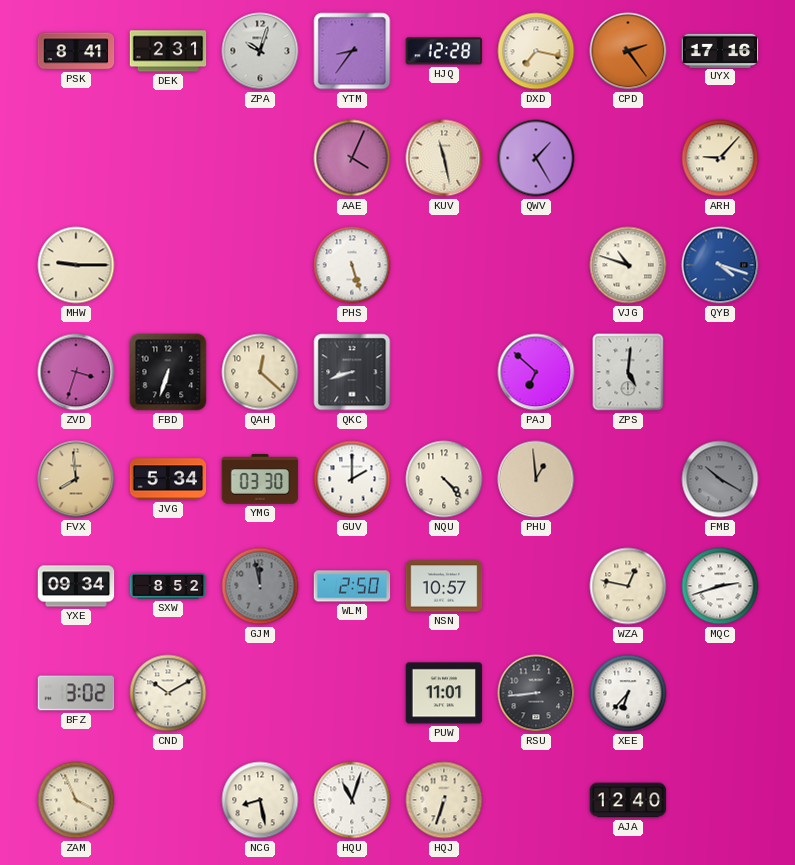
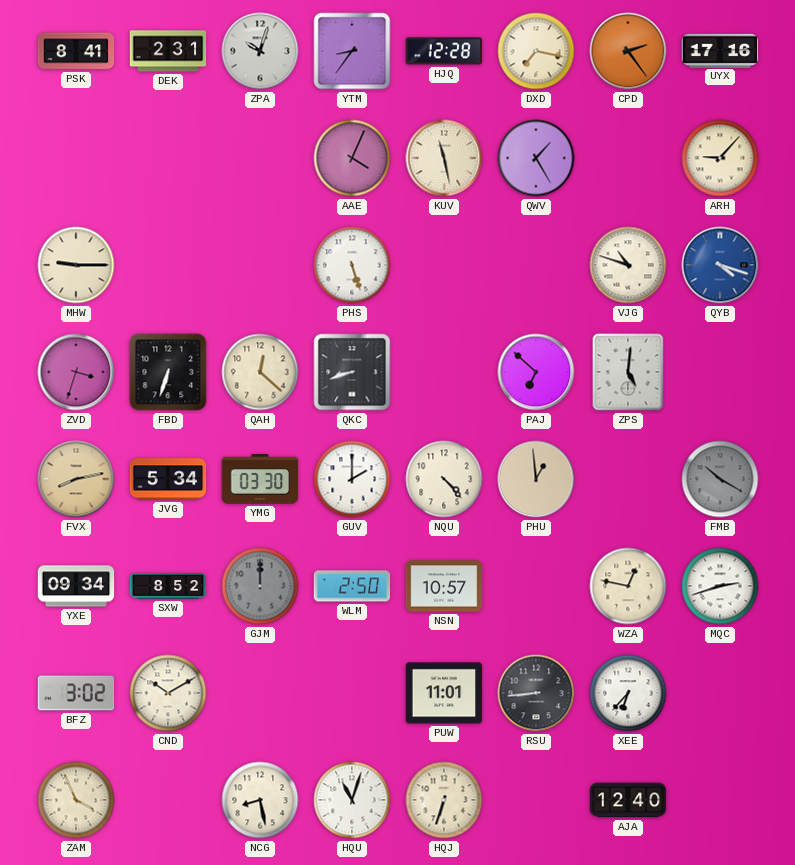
FVX: 7:59 -> 8:13
GJM: 11:58 -> 12:00
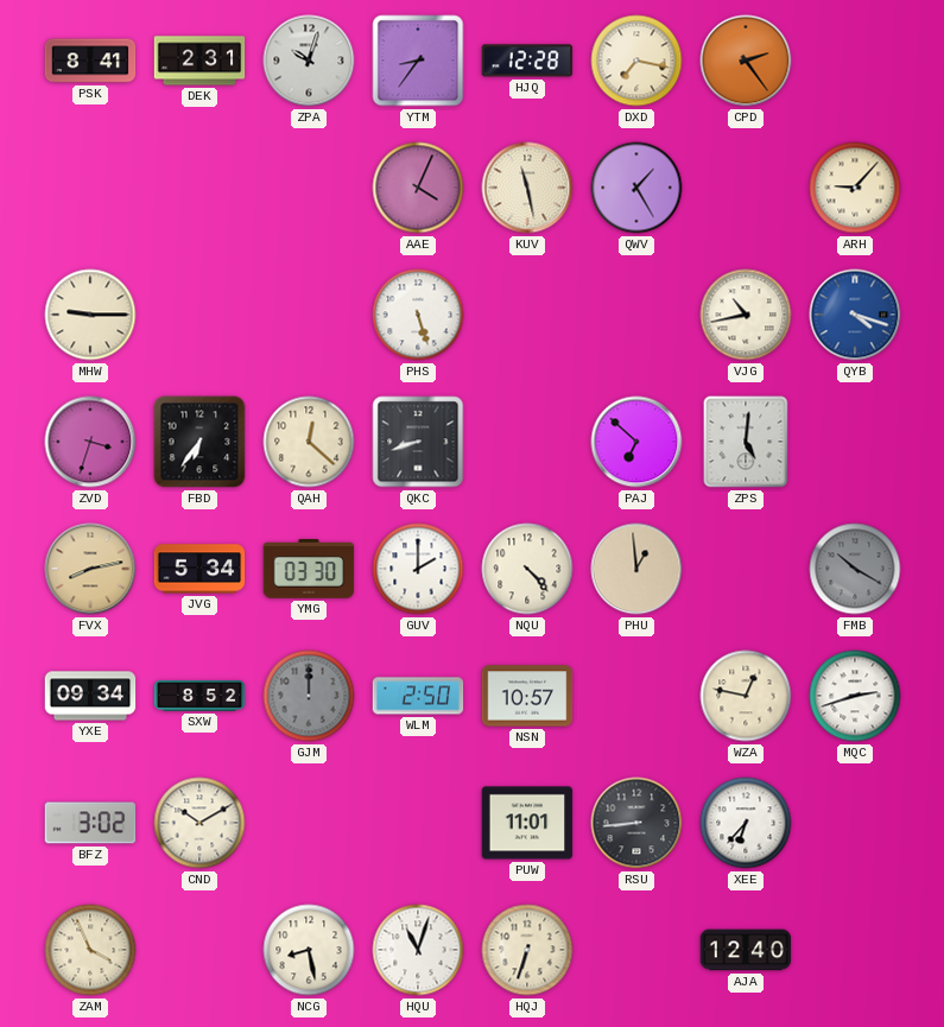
UYX: 17:16 -> none
VJG: 10:48 -> 10:43
FBD: 6:33 -> 6:36
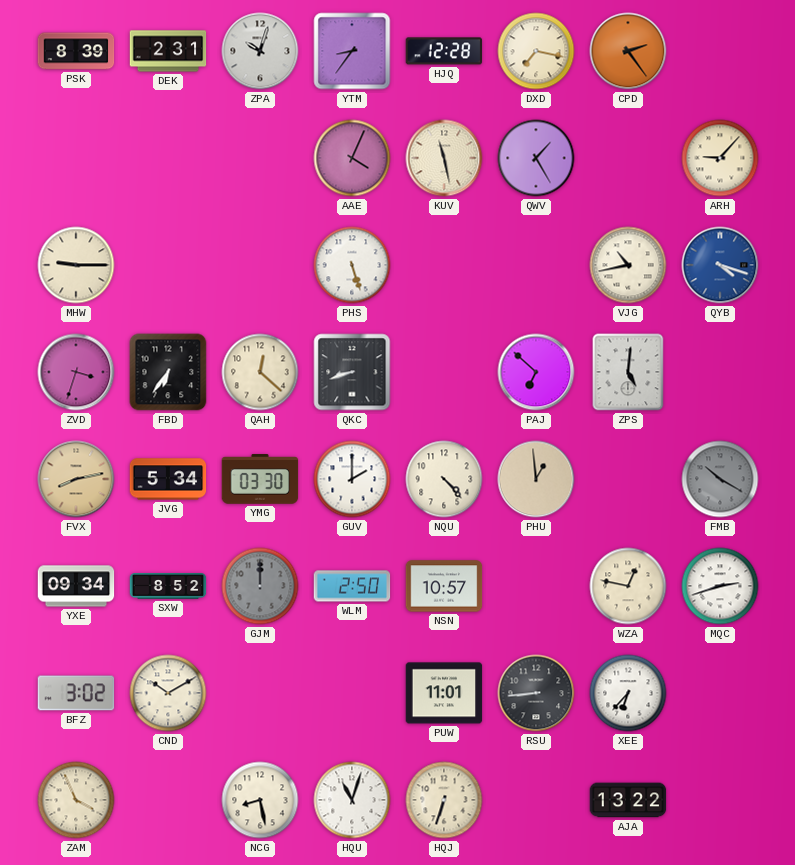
PSK: 8:41 -> 8:39
AJA: 12:40 -> 13:22
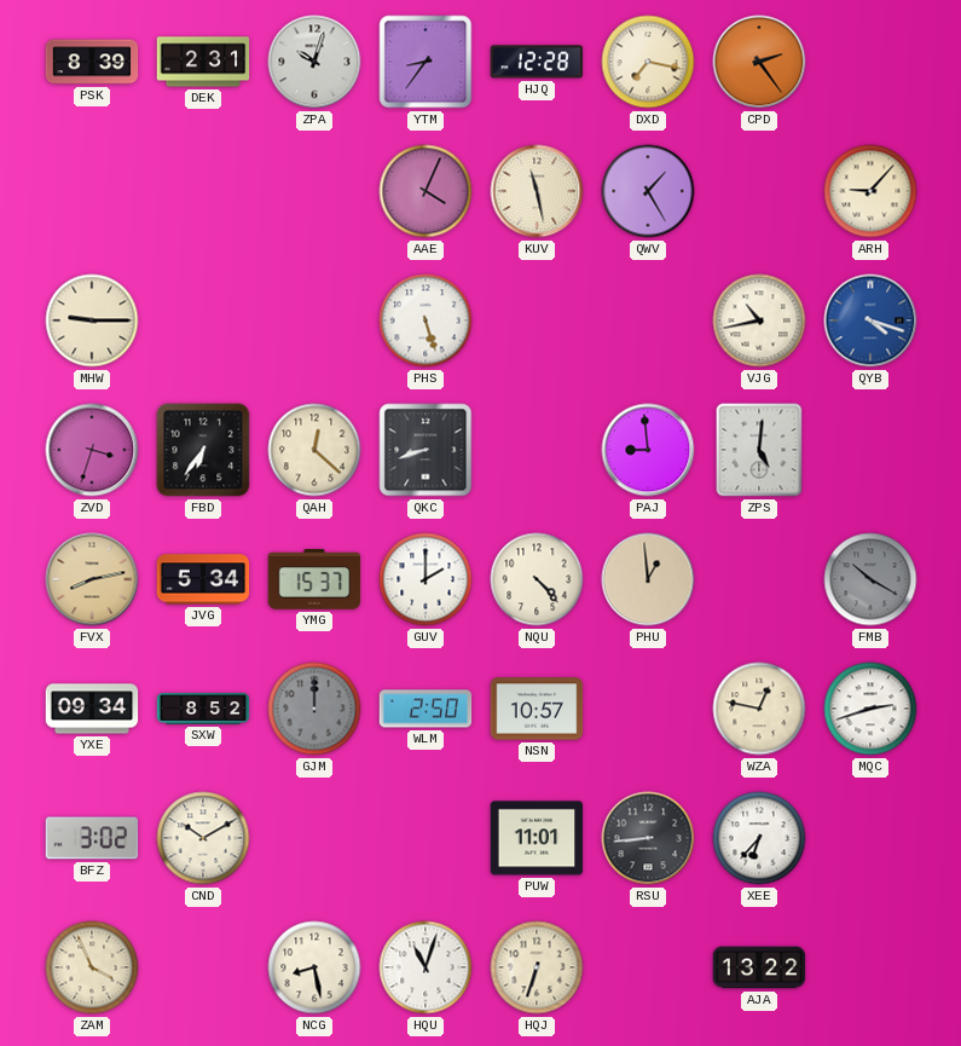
PAJ: 6:52 -> 8:59
YMG: 03:30 -> 15:37
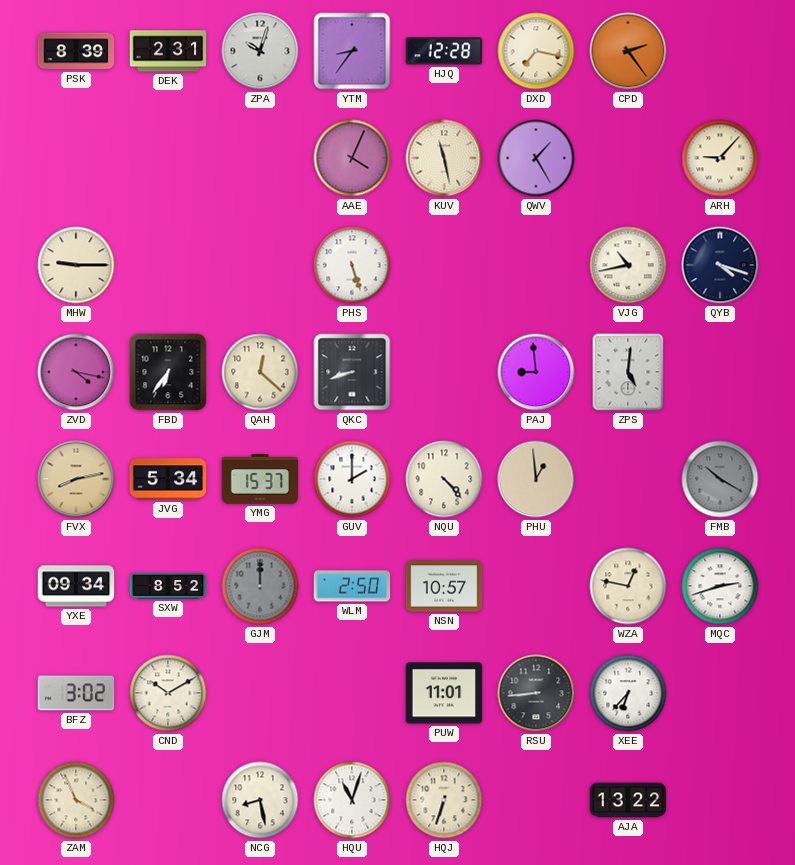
QYB dial: blue -> navy
ZVD: 3:33 -> 4:17
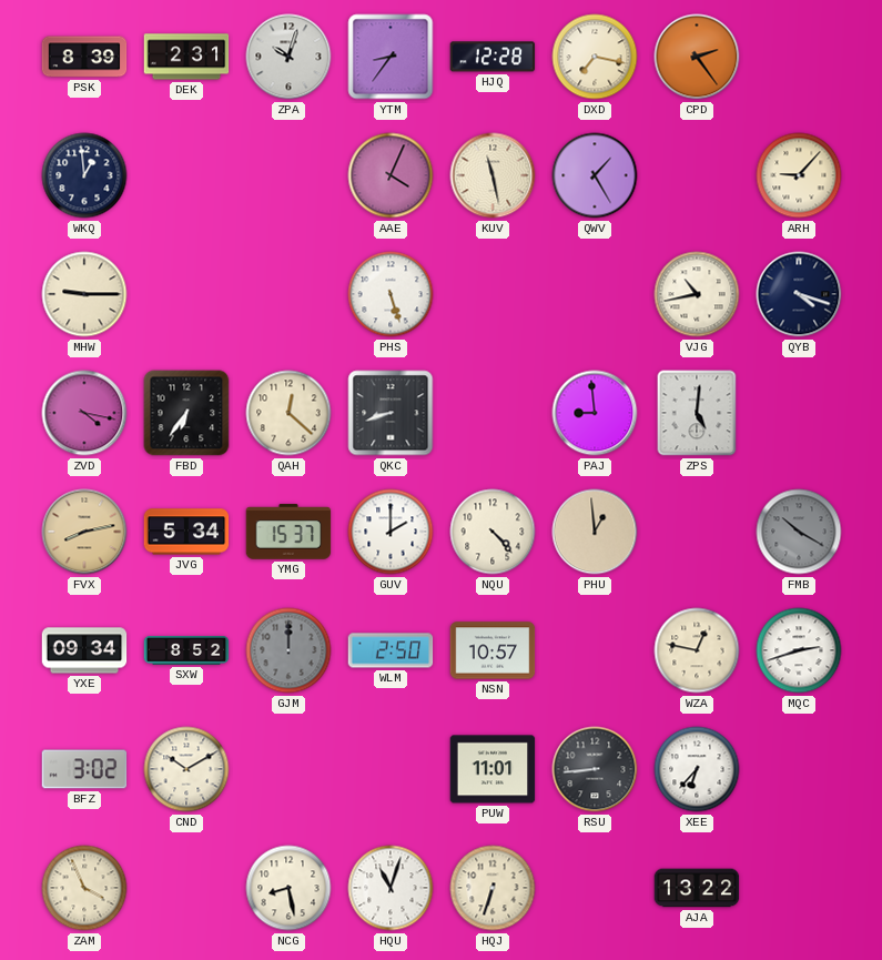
WKQ: none -> 12:59
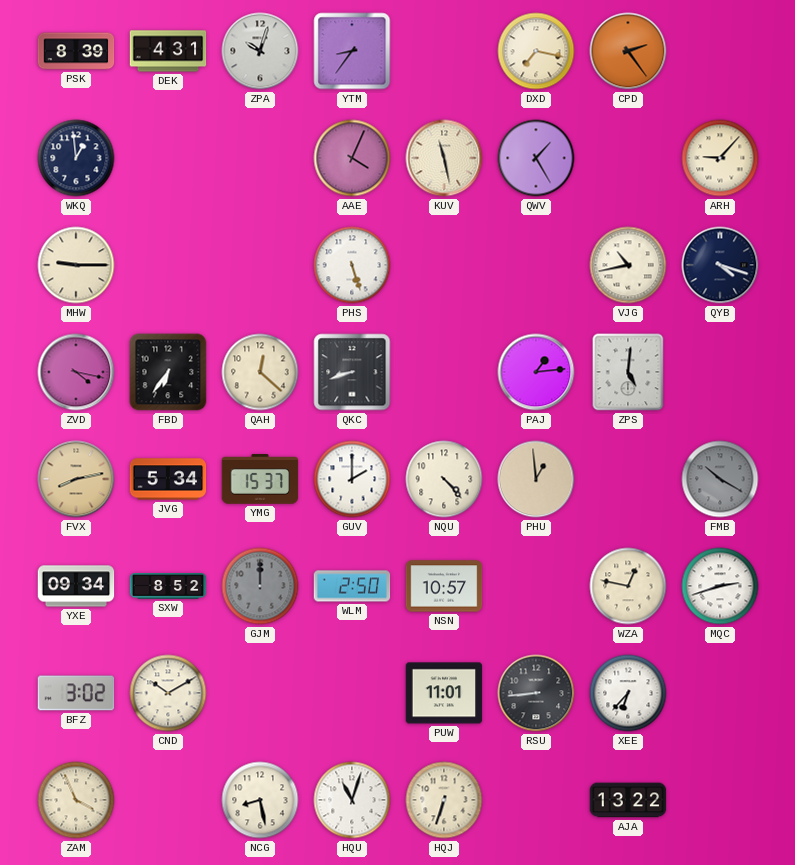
DEK: 2:31 -> 4:31
HJQ: 12:28 -> none
PAJ: 8:59 -> 1:14
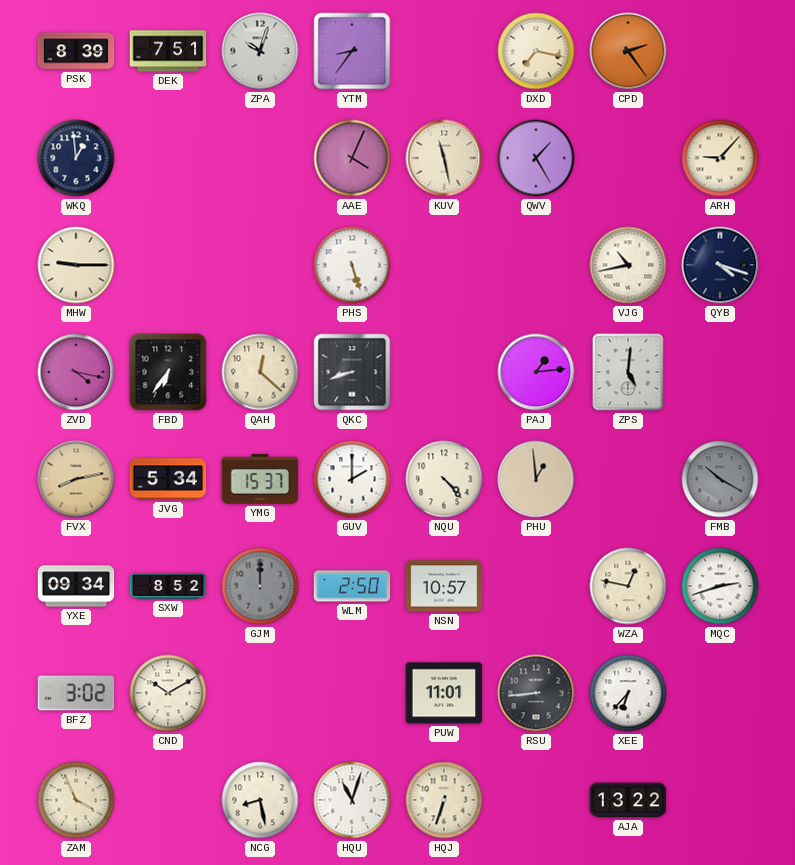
DEK: 4:31 -> 7:51
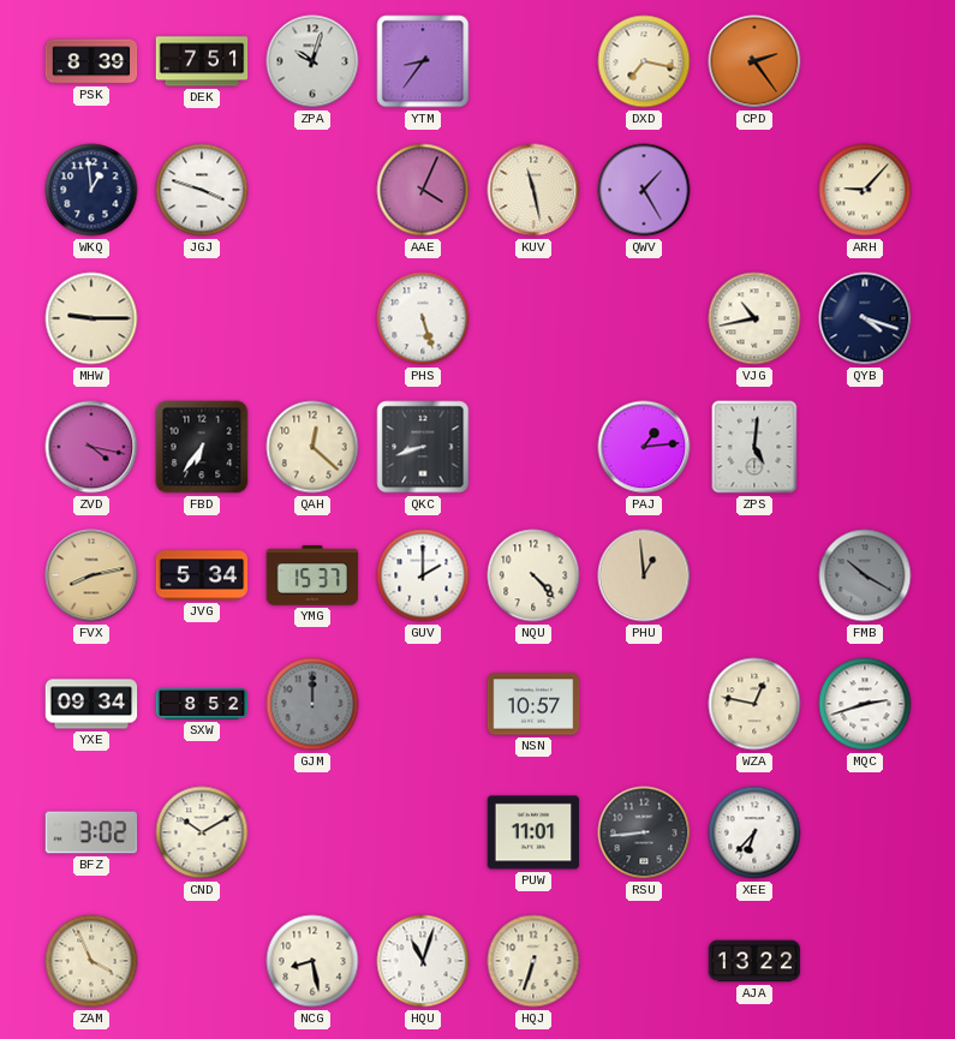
JGJ: none -> 3:48
WLM: 2:50 -> none
